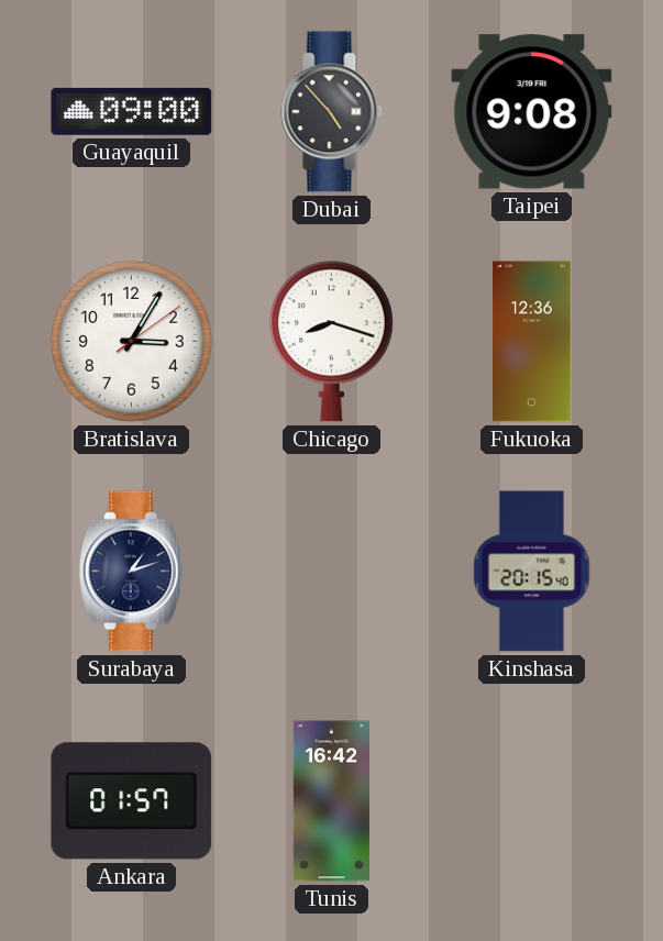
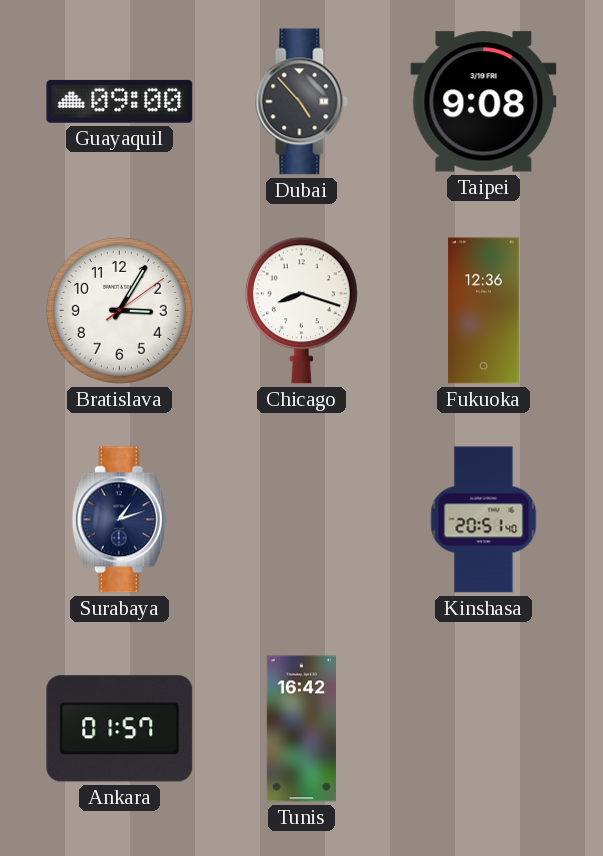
Kinshasa: 20:15 -> 20:51
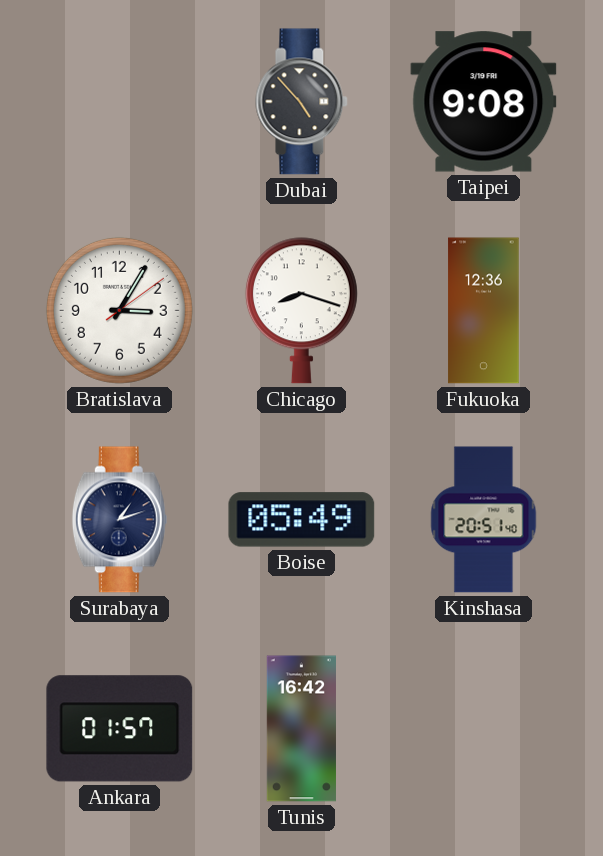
Guayaquil: 09:00 -> none
Boise: none -> 05:49
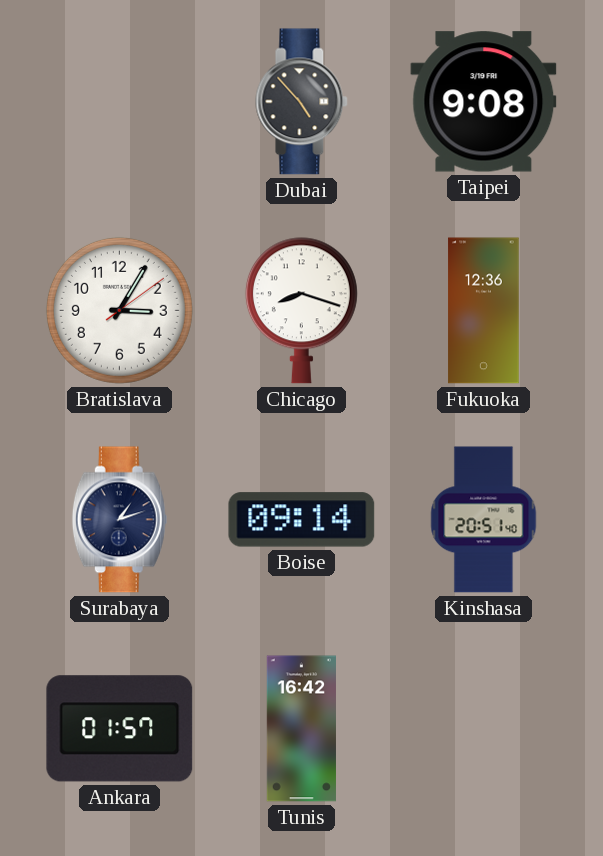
Boise: 05:49 -> 09:14
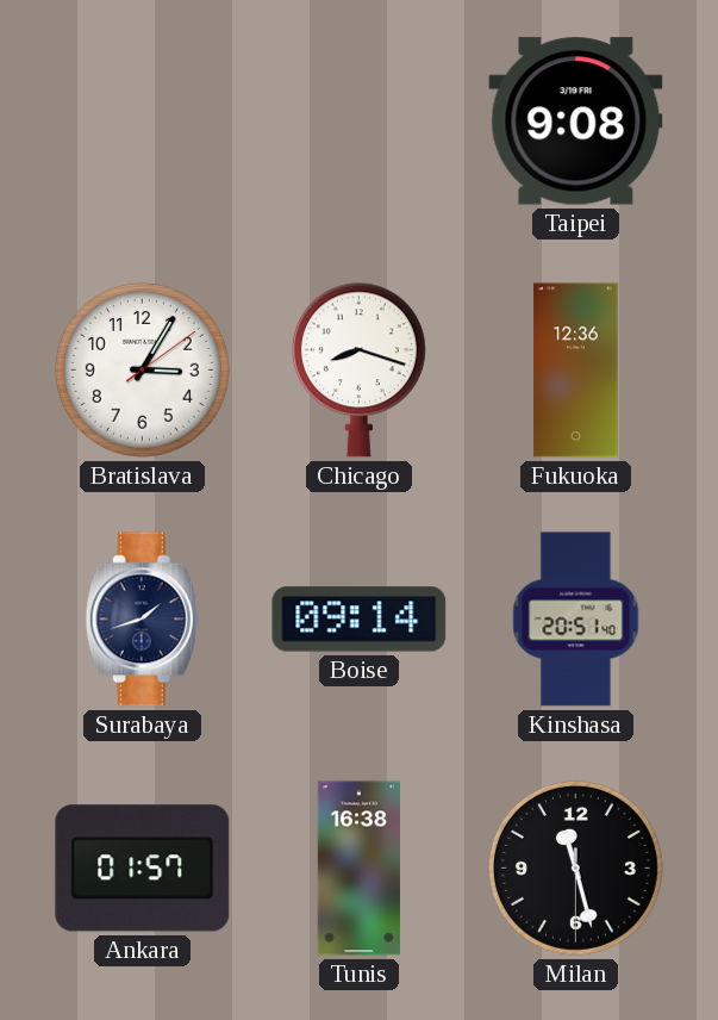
Dubai: 4:53 -> none
Surabaya: 1:12 -> 1:42
Tunis: 16:42 -> 16:38
Milan: none -> 11:27
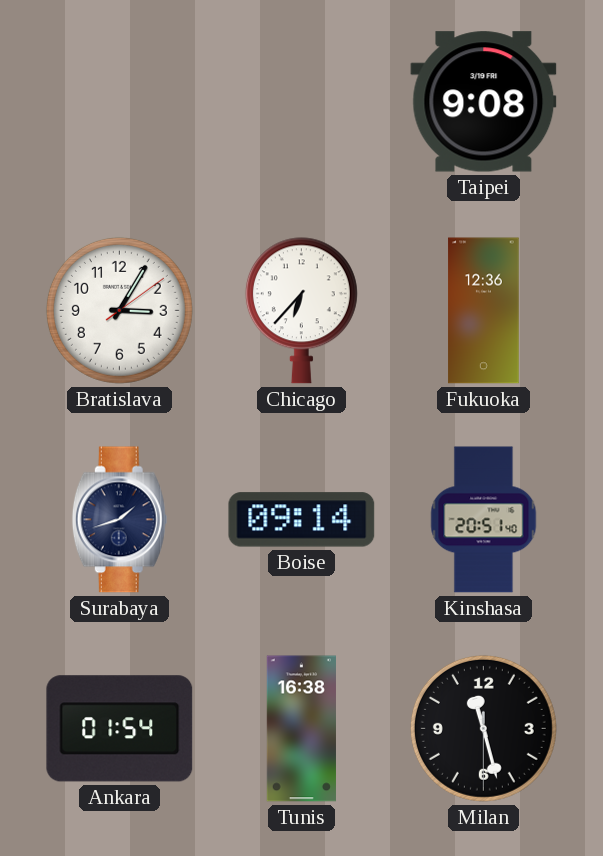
Chicago: 8:18 -> 6:37
Ankara: 01:57 -> 01:54
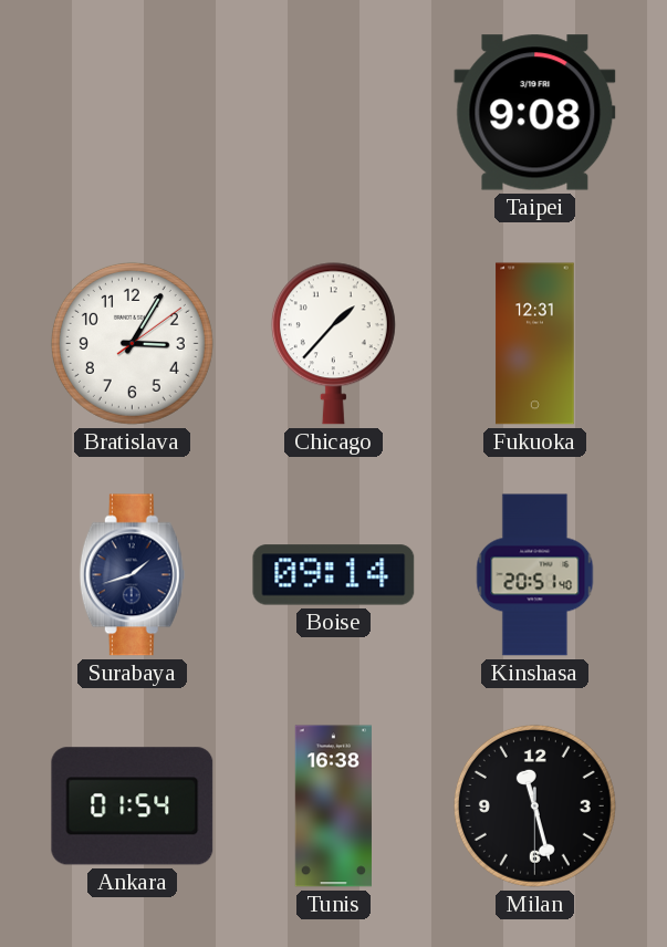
Chicago: 6:37 -> 1:37
Fukuoka: 12:36 -> 12:31
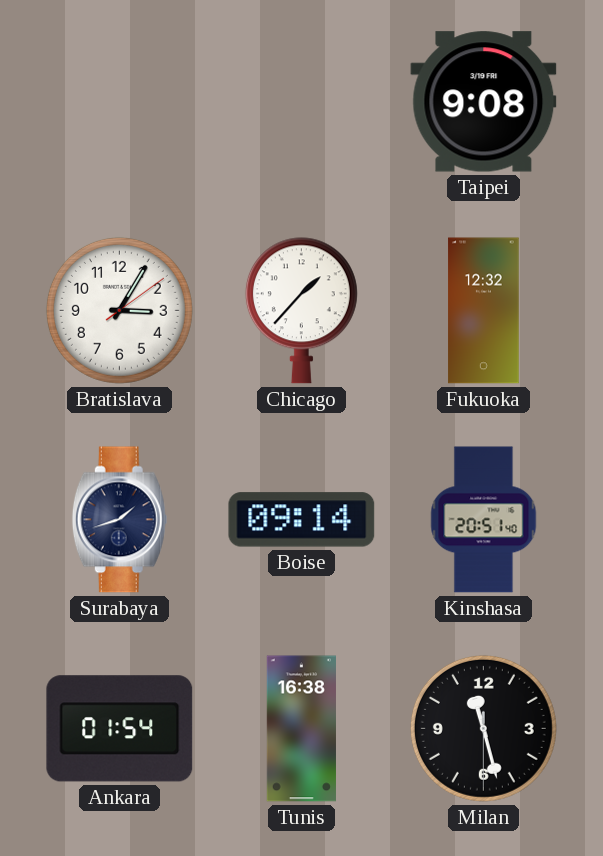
Fukuoka: 12:31 -> 12:32
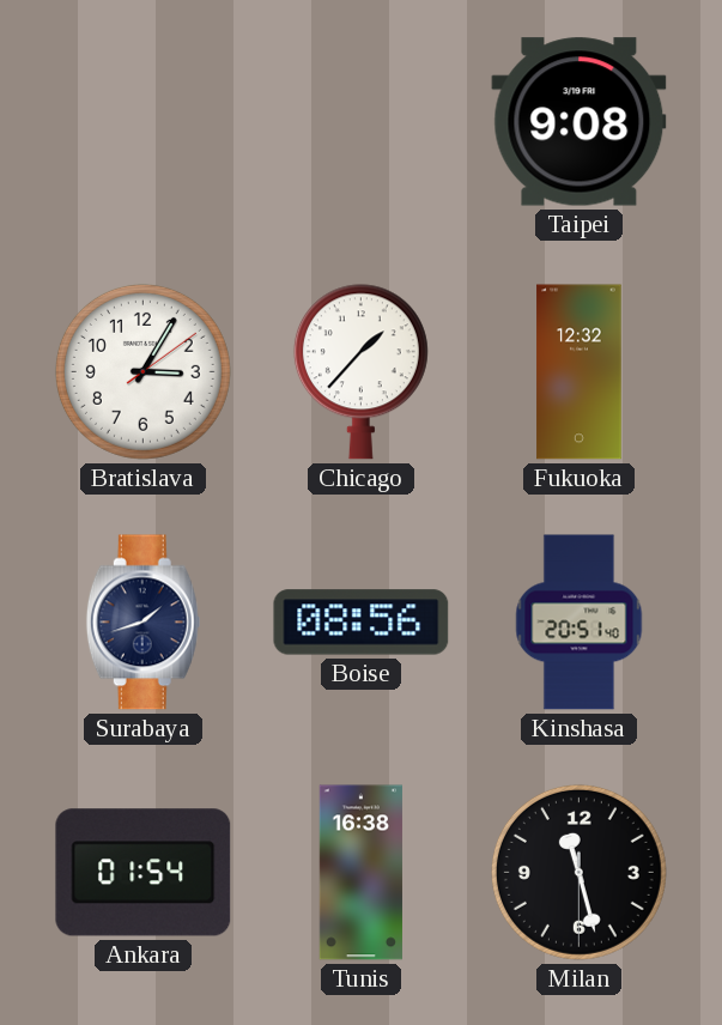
Boise: 09:14 -> 08:56
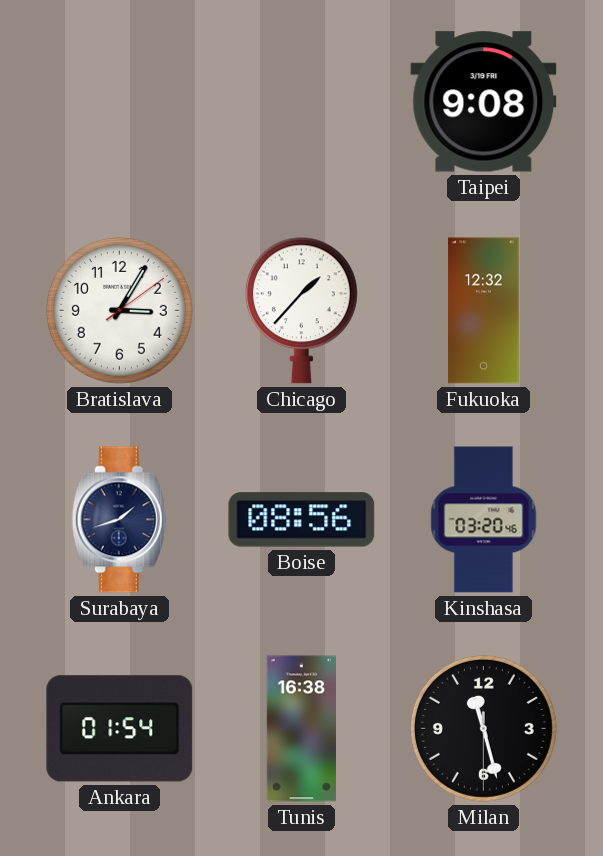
Kinshasa: 20:51 -> 03:20
